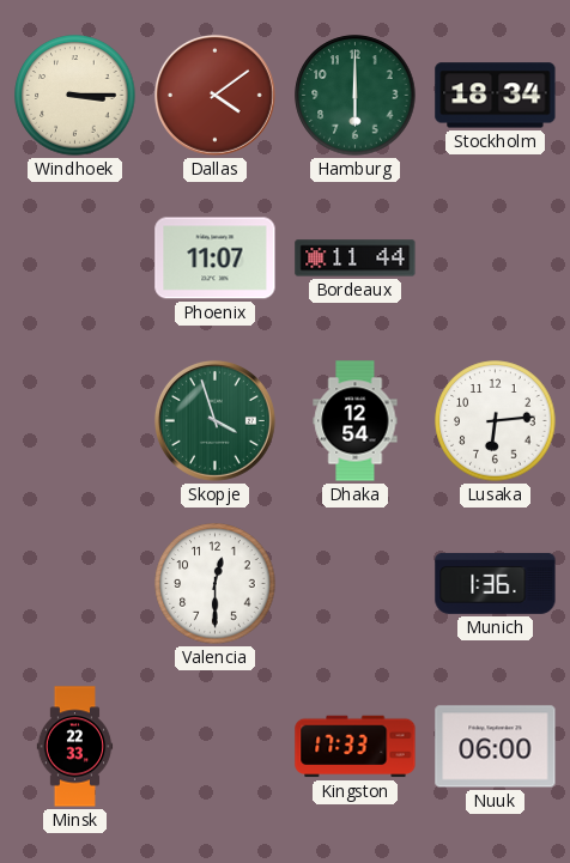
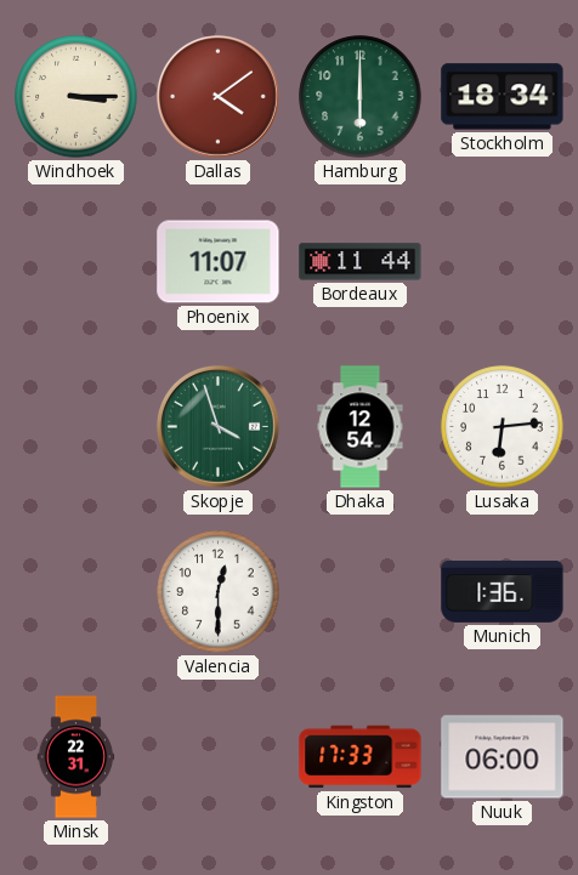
Minsk: 22:33 -> 22:31
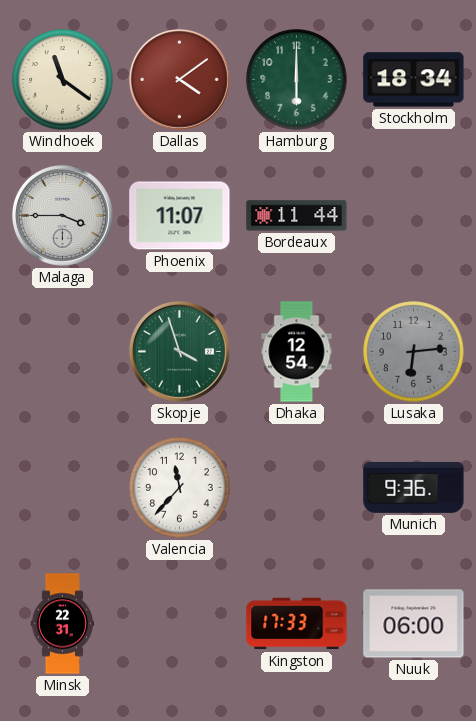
Windhoek: 3:15 -> 11:21
Malaga: none -> 3:45
Lusaka dial: white -> grey
Valencia: 12:30 -> 11:37
Munich: 1:36 -> 9:36
